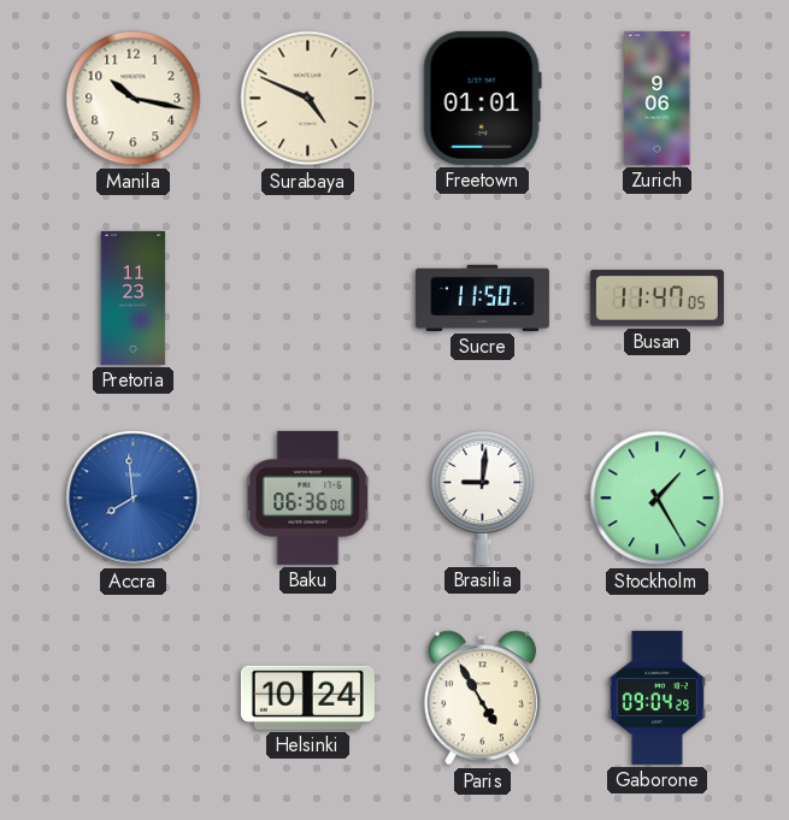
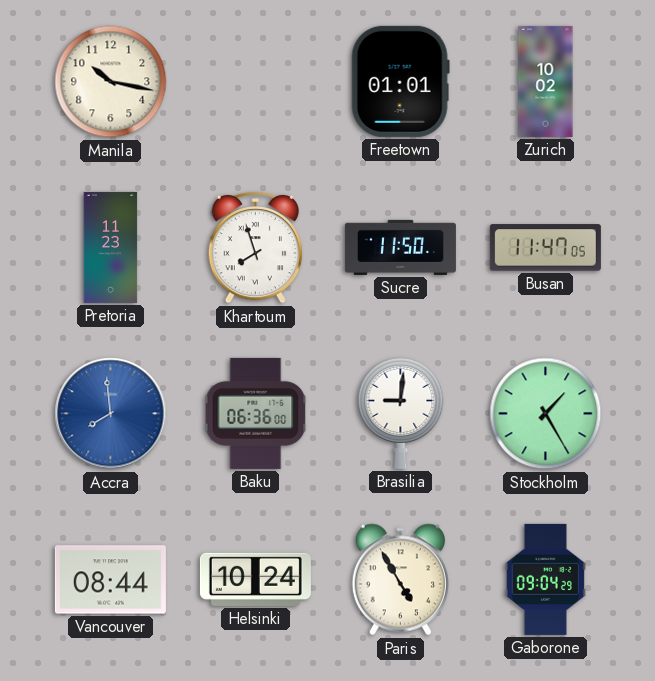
Surabaya: 4:49 -> none
Zurich: 9:06 -> 10:02
Khartoum: none -> 7:57
Vancouver: none -> 08:44
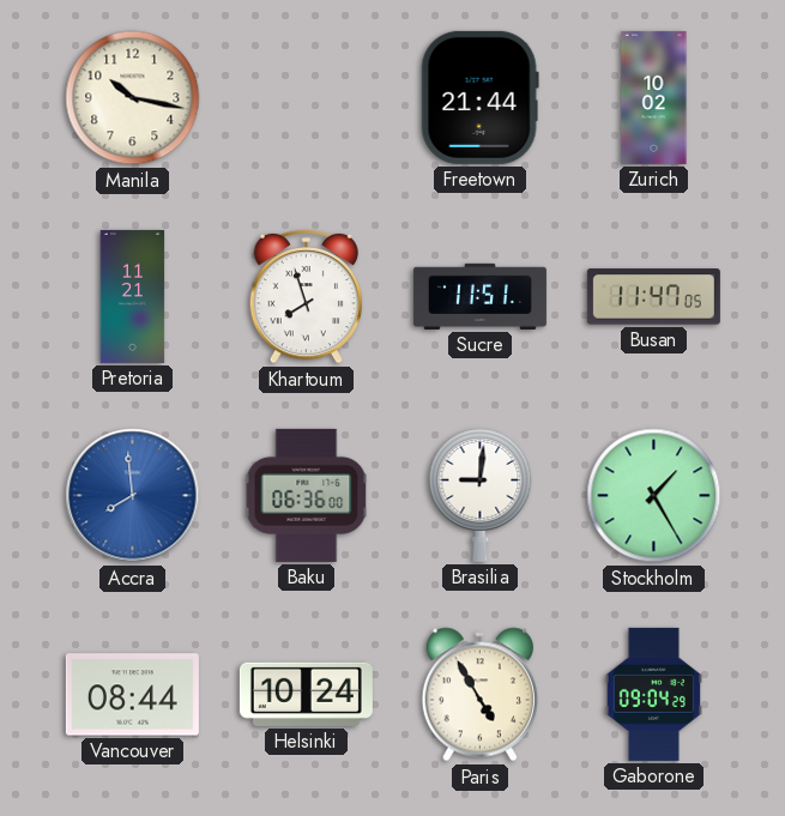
Freetown: 01:01 -> 21:44
Pretoria: 11:23 -> 11:21
Sucre: 11:50 -> 11:51
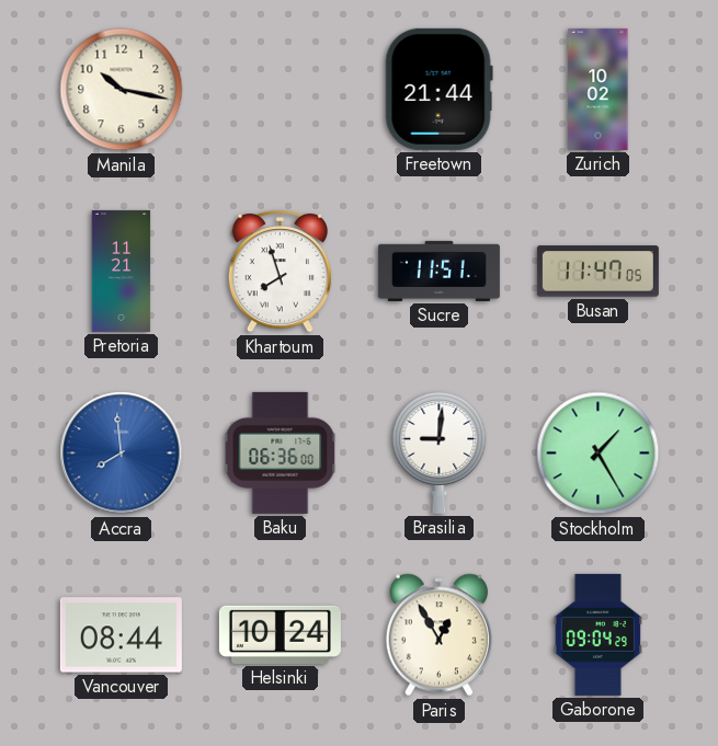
Paris: 4:55 -> 12:55
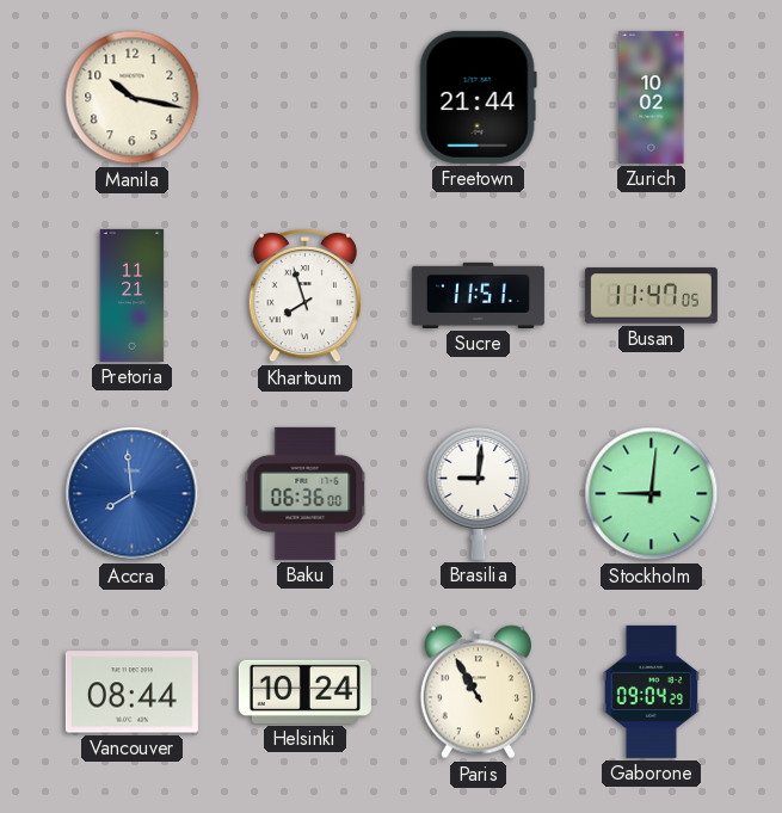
Stockholm: 1:25 -> 9:01
Paris: 12:55 -> 10:55
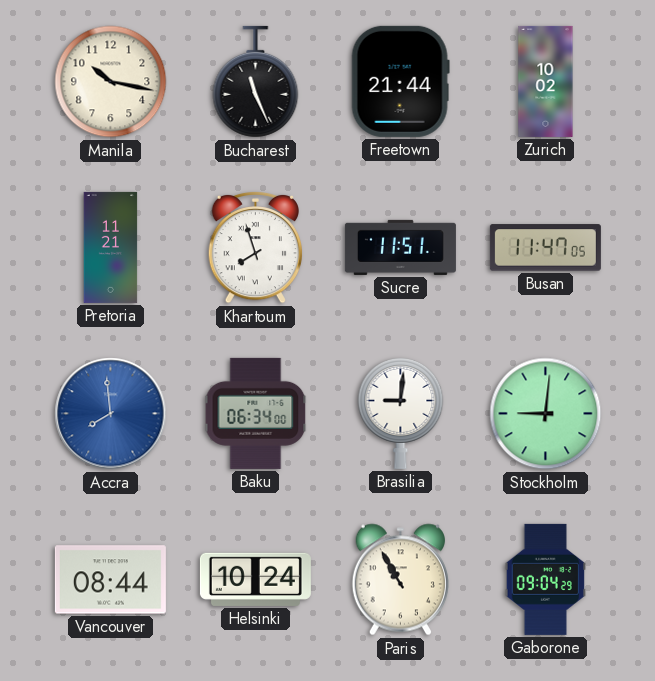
Bucharest: none -> 11:26
Baku: 06:36 -> 06:34
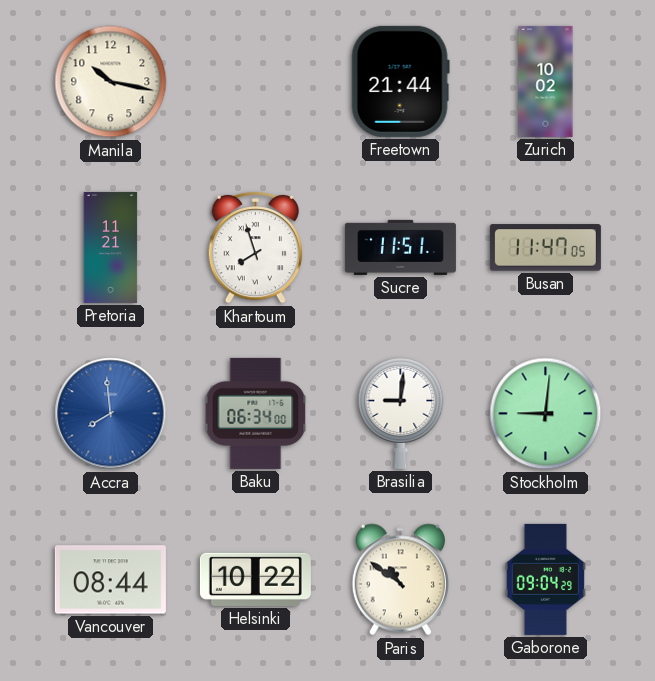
Bucharest: 11:26 -> none
Helsinki: 10:24 -> 10:22
Paris: 10:55 -> 10:51
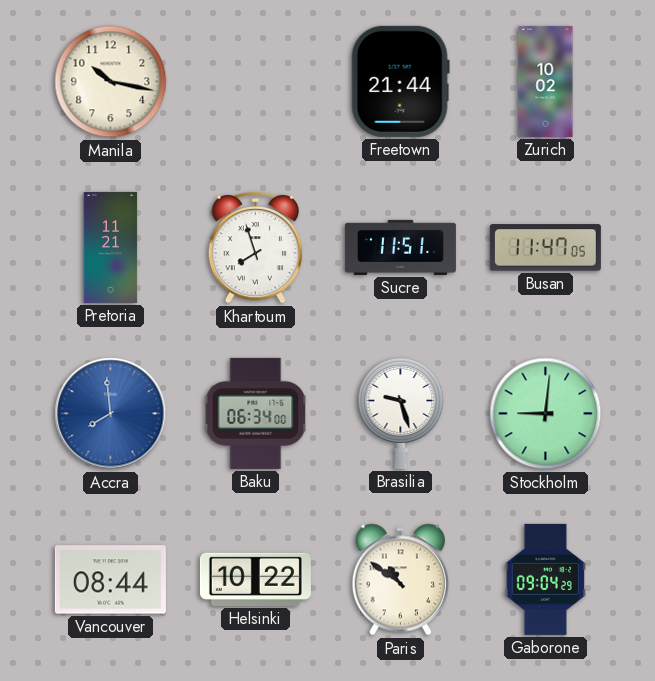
Brasilia: 9:01 -> 9:27
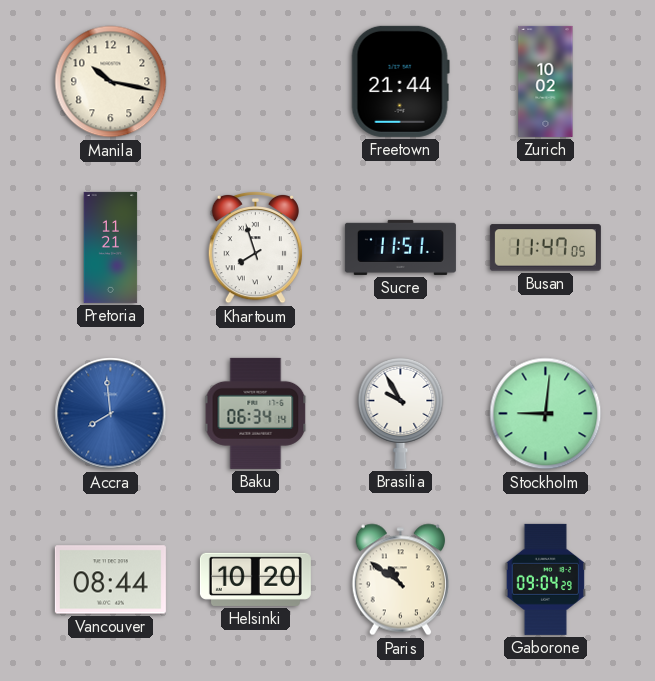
Baku: 06:34:00 -> 06:34:14
Brasilia: 9:27 -> 9:55
Helsinki: 10:22 -> 10:20
